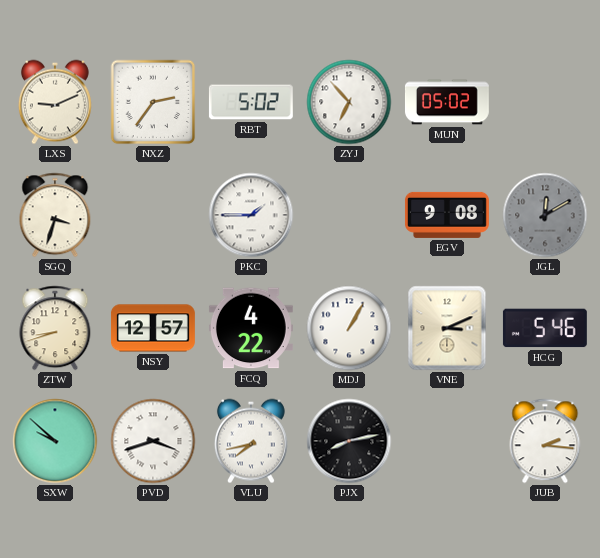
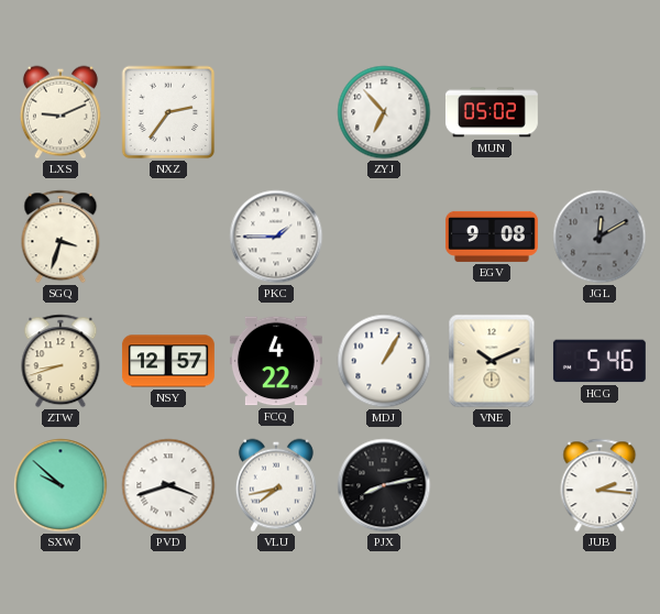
RBT: 5:02 -> none
VNE: 3:11 -> 10:11
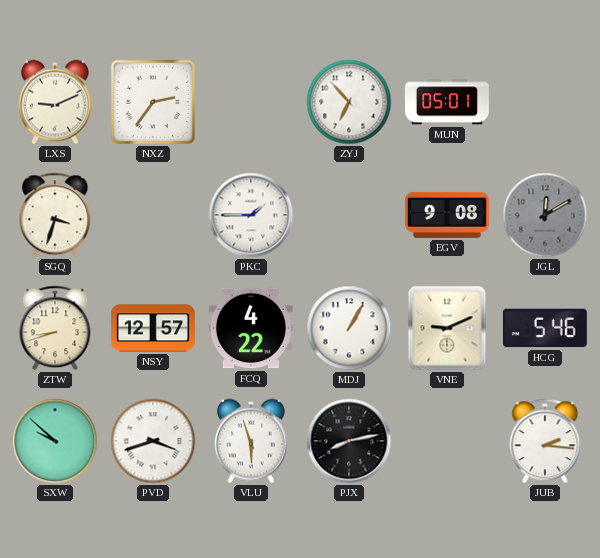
MUN: 05:02 -> 05:01
VNE: 10:11 -> 9:11
VLU: 7:43 -> 5:57
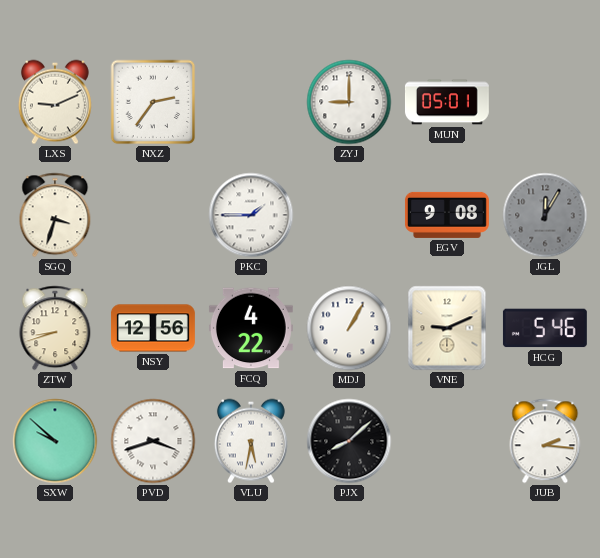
ZYJ: 6:53 -> 9:00
JGL: 12:10 -> 12:05
NSY: 12:57 -> 12:56
VLU: 5:57 -> 5:32
PJX: 8:13 -> 8:08
